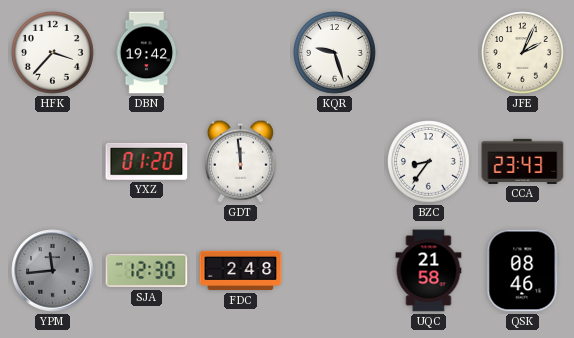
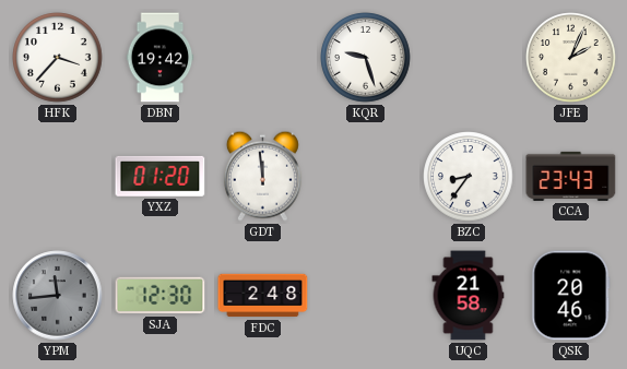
QSK: 08:46 -> 20:46
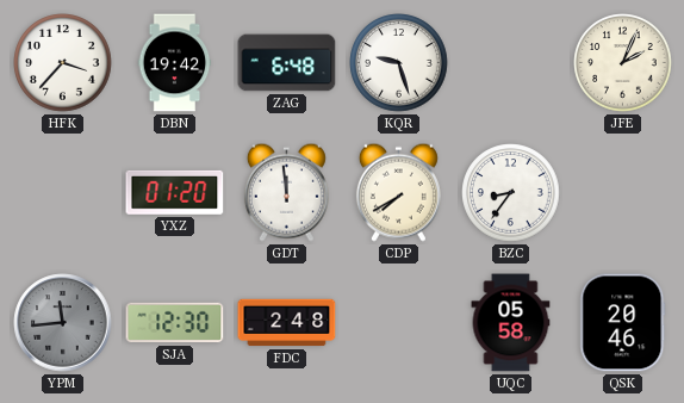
ZAG: none -> 6:48
CDP: none -> 7:40
CCA: 23:43 -> none
UQC: 21:58 -> 05:58
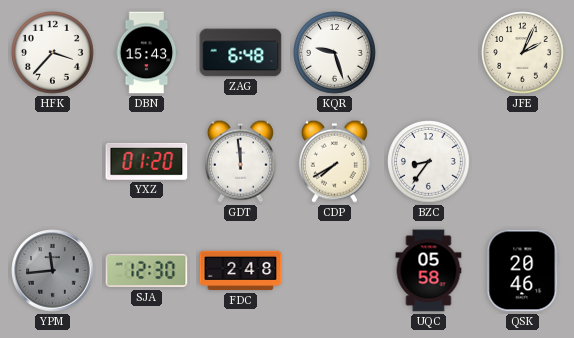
DBN: 19:42 -> 15:43
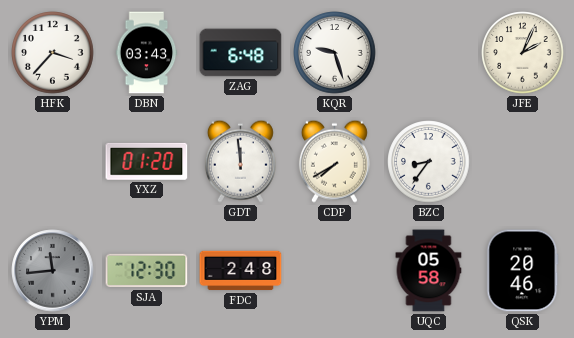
DBN: 15:43 -> 03:43
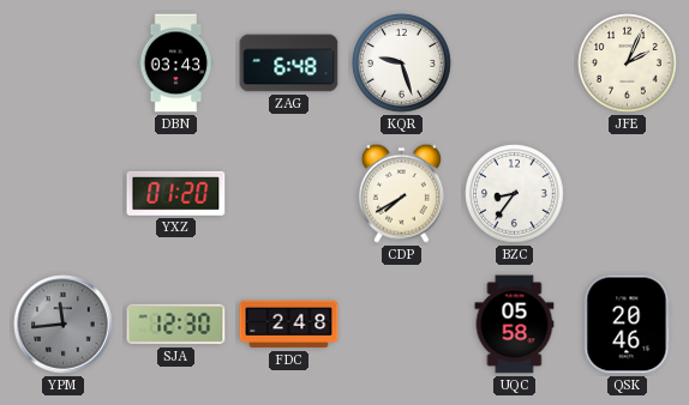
HFK: 3:37 -> none
GDT: 11:59 -> none
